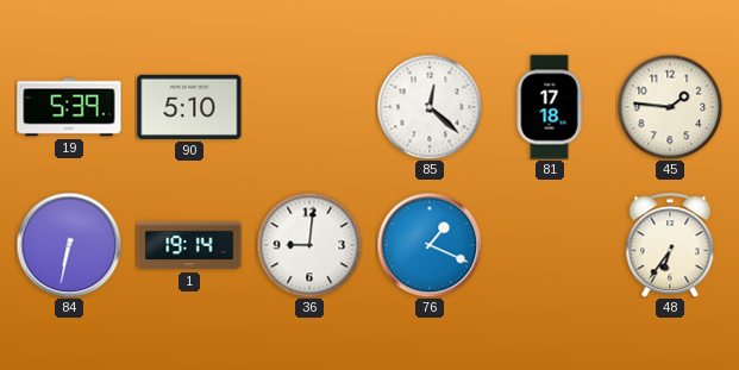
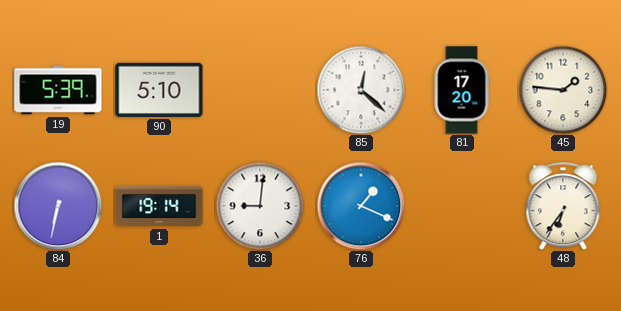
81: 17:18 -> 17:20
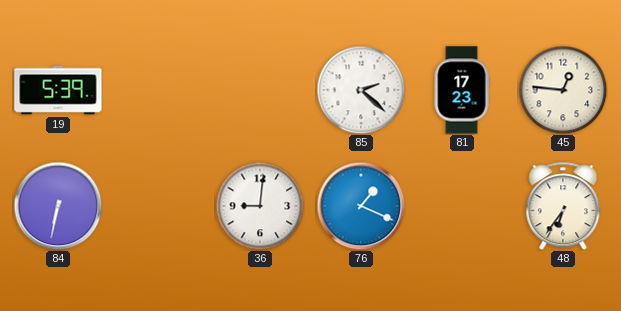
90: 5:10 -> none
85: 12:22 -> 2:22
81: 17:20 -> 17:23
45: 1:46 -> 12:46
1: 19:14 -> none
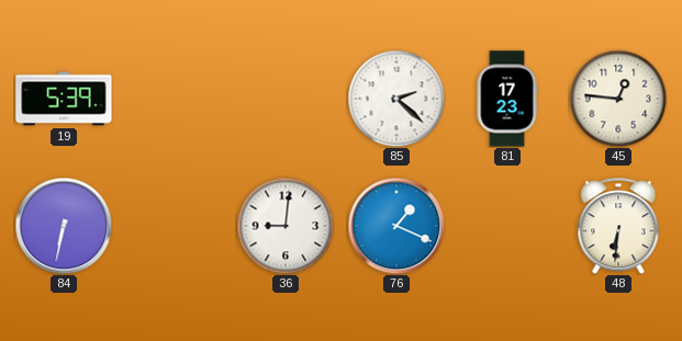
48: 6:36 -> 6:31
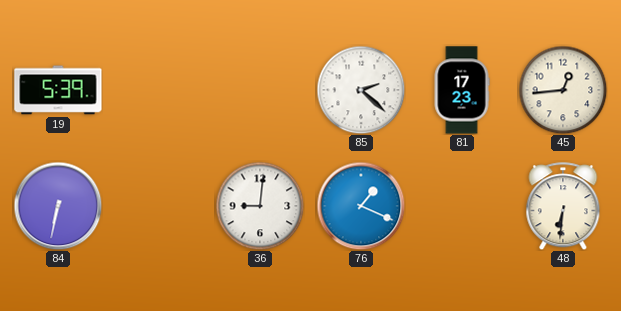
45: 12:46 -> 12:44
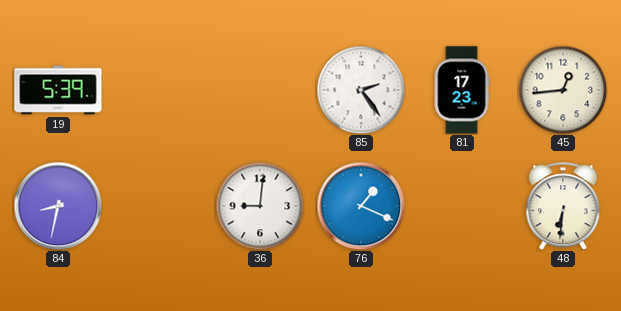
85: 2:22 -> 2:24
84: 6:32 -> 8:32
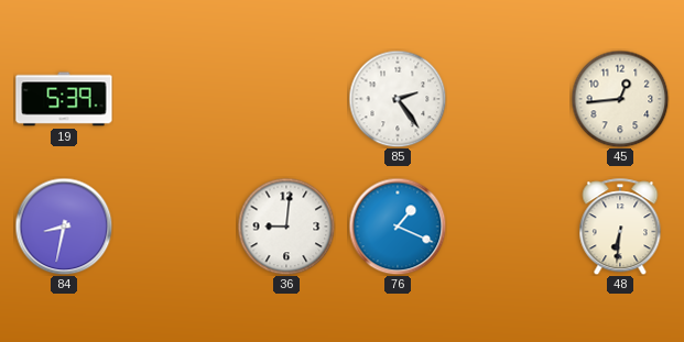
81: 17:23 -> none
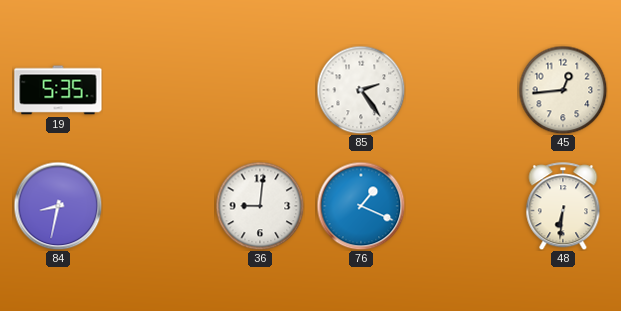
19: 5:39 -> 5:35
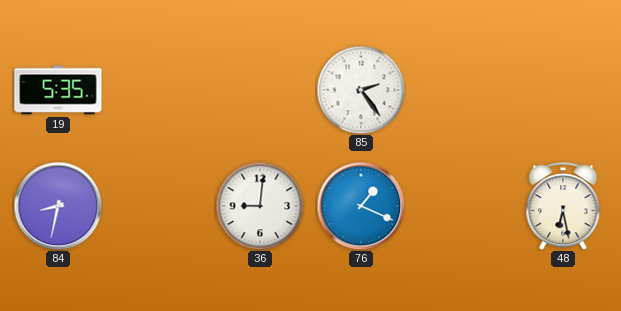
45: 12:44 -> none
48: 6:31 -> 6:28
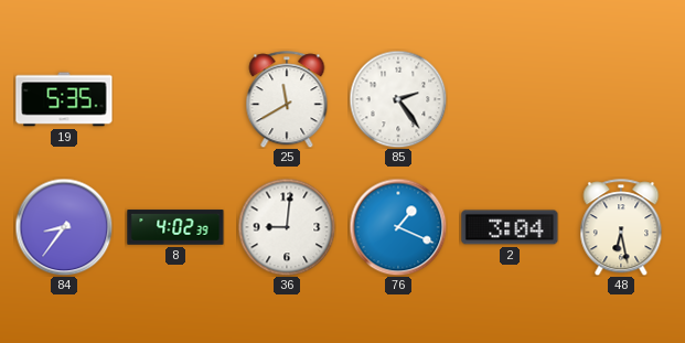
25: none -> 11:40
84: 8:32 -> 8:36
8: none -> 4:02
2: none -> 3:04
